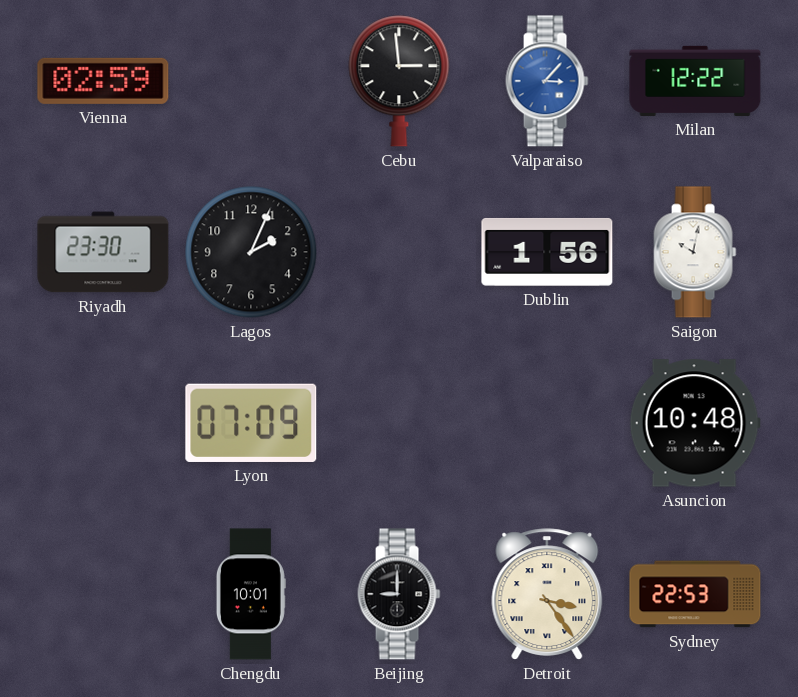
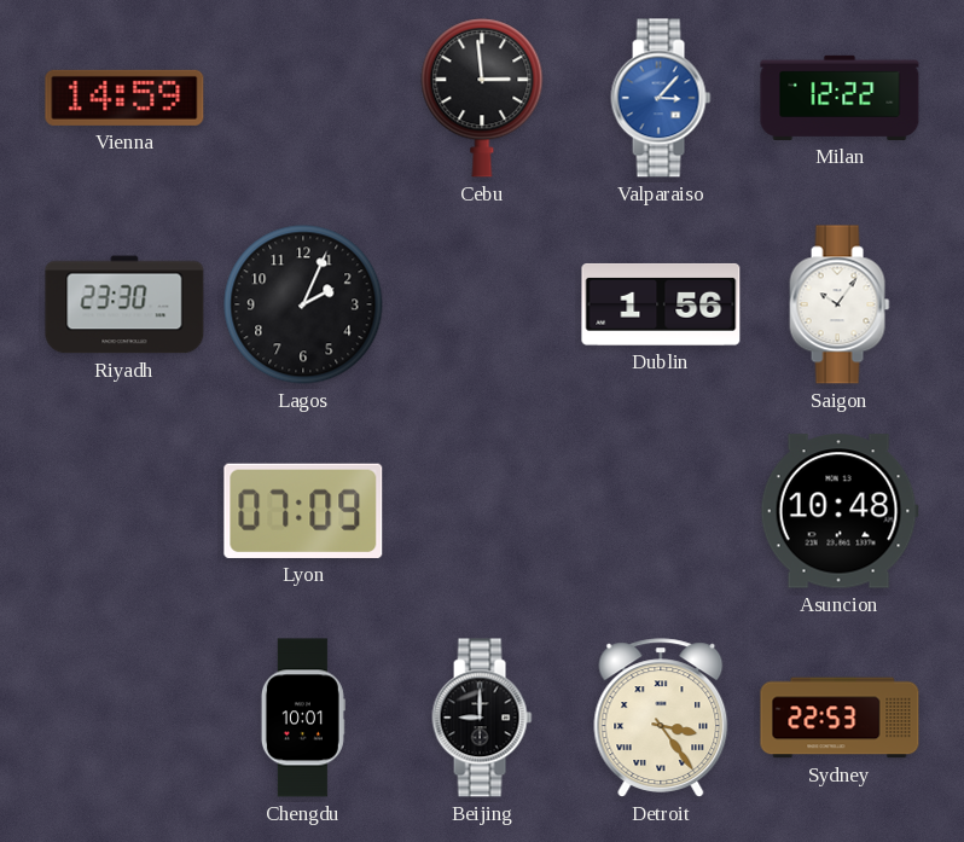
Vienna: 02:59 -> 14:59
Saigon: 10:02 -> 10:06
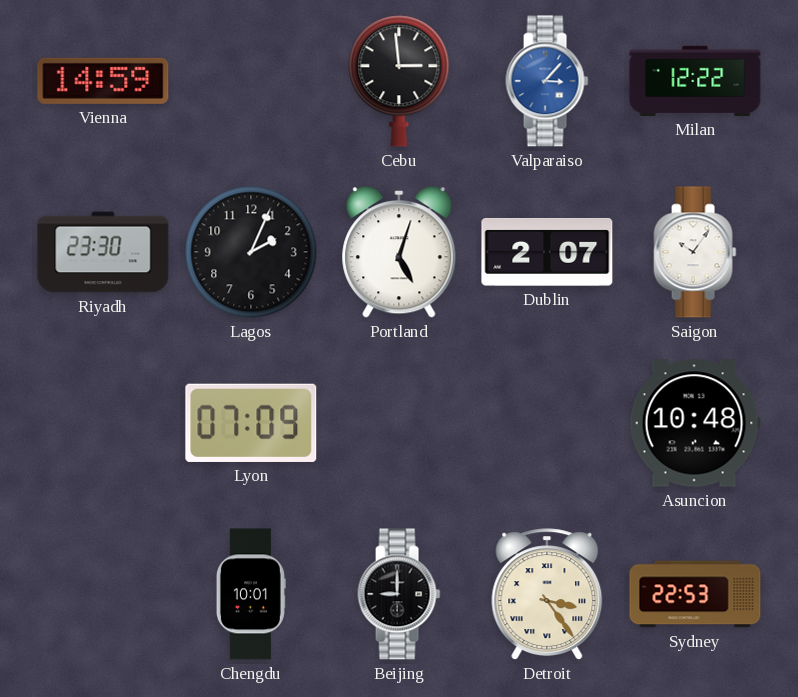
Portland: none -> 5:03
Dublin: 1:56 -> 2:07
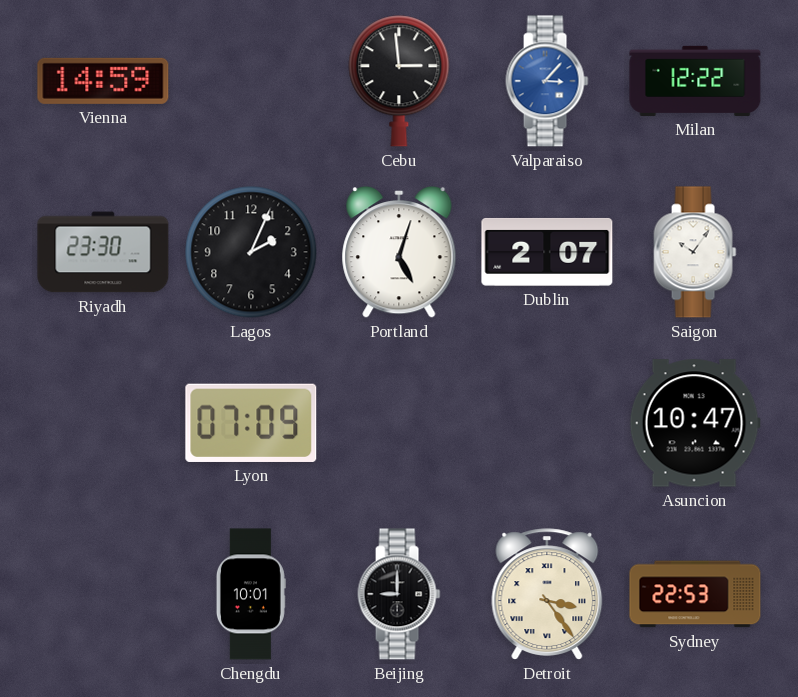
Asuncion: 10:48 -> 10:47
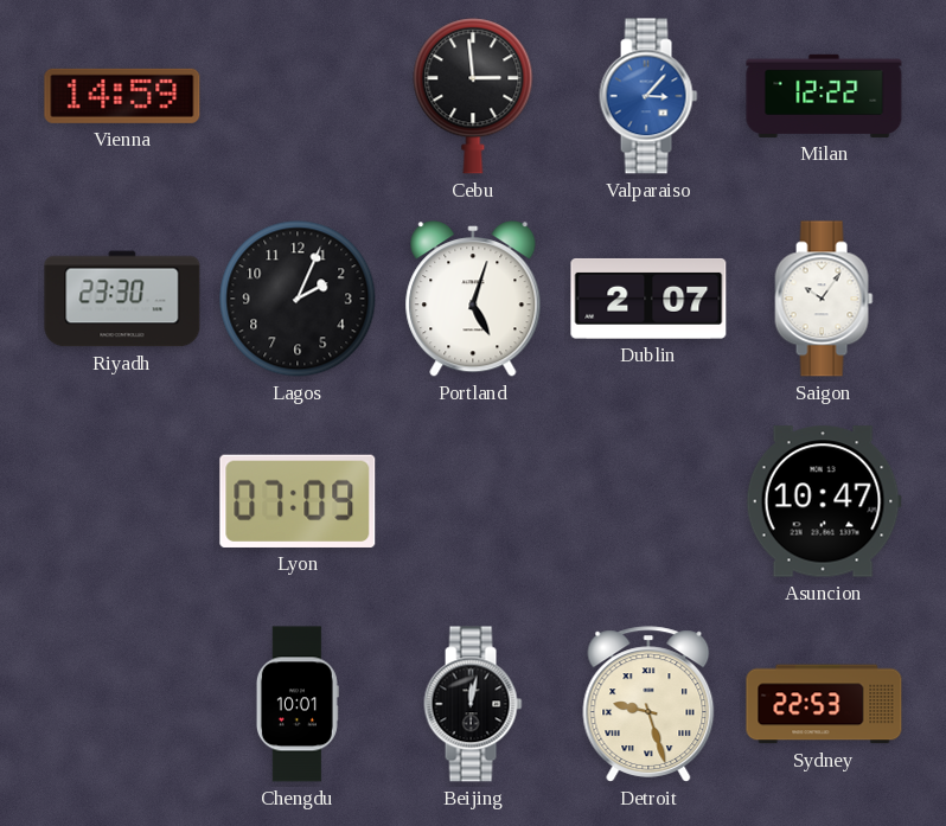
Beijing: 9:00 -> 12:02
Detroit: 3:24 -> 9:27
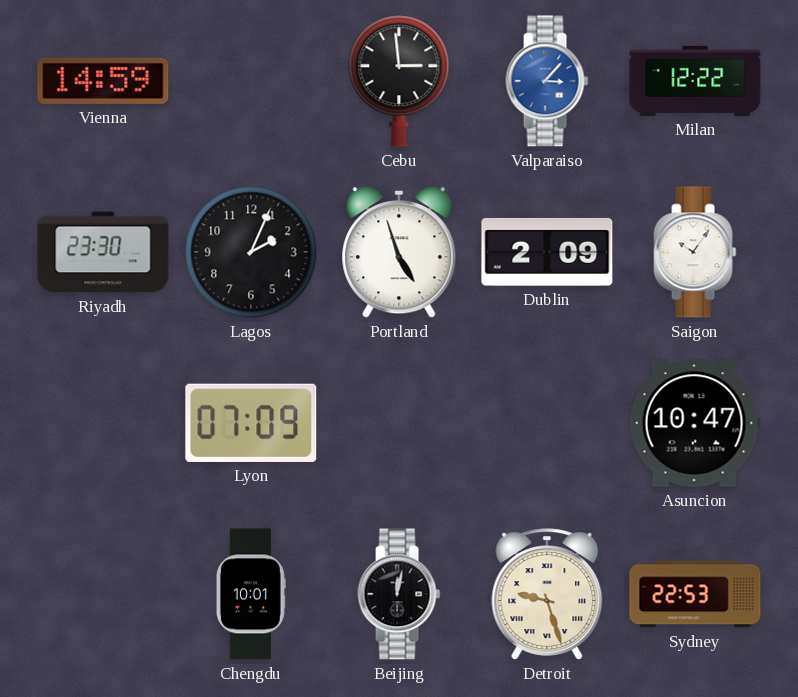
Portland: 5:03 -> 4:57
Dublin: 2:07 -> 2:09
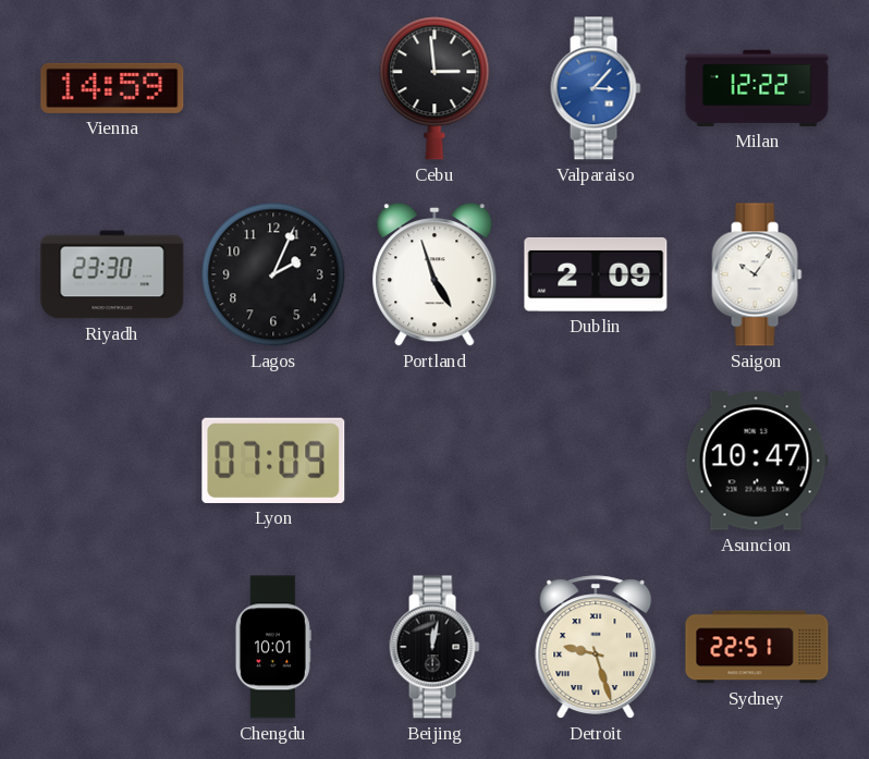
Sydney: 22:53 -> 22:51
